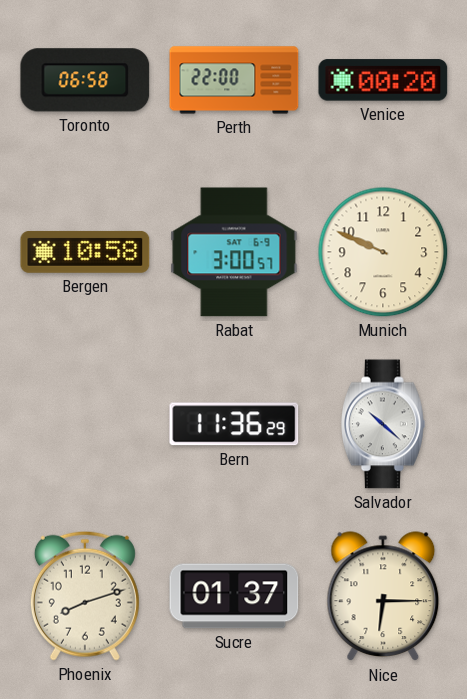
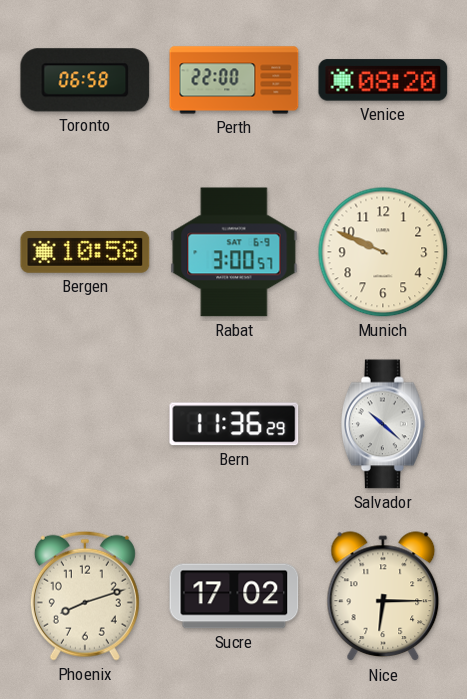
Venice: 00:20 -> 08:20
Sucre: 01:37 -> 17:02
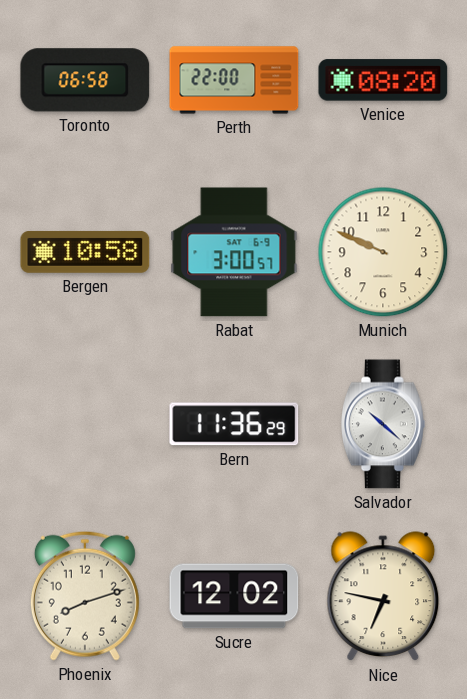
Sucre: 17:02 -> 12:02
Nice: 6:15 -> 6:47
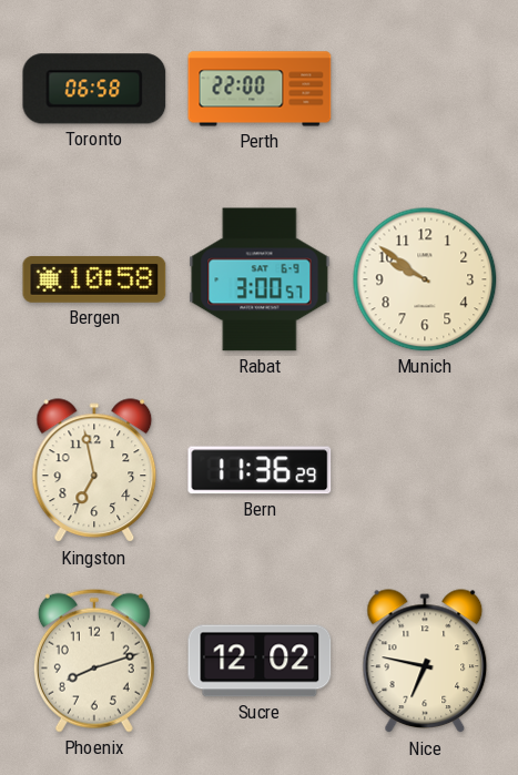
Venice: 08:20 -> none
Munich: 9:49 -> 9:51
Kingston: none -> 6:58
Salvador: 10:22 -> none
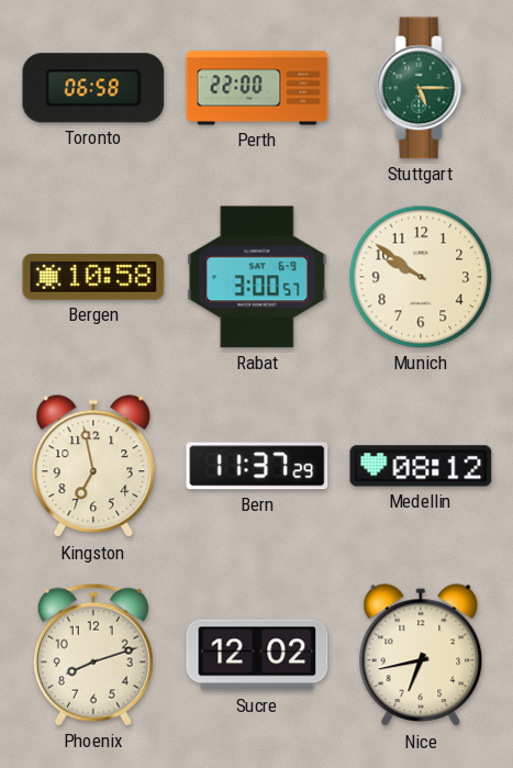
Stuttgart: none -> 5:15
Bern: 11:36 -> 11:37
Medellin: none -> 08:12
Nice: 6:47 -> 6:43
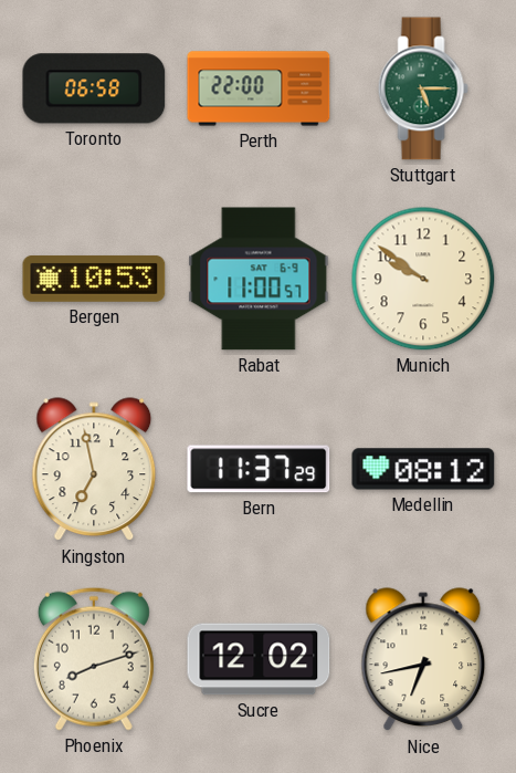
Bergen: 10:58 -> 10:53
Rabat: 3:00 -> 11:00
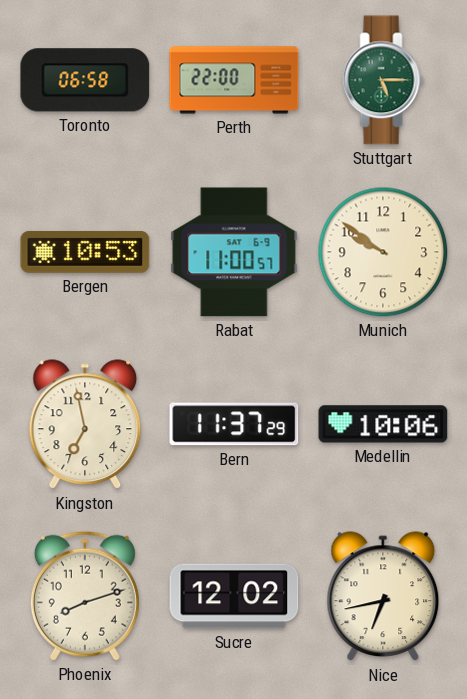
Medellin: 08:12 -> 10:06
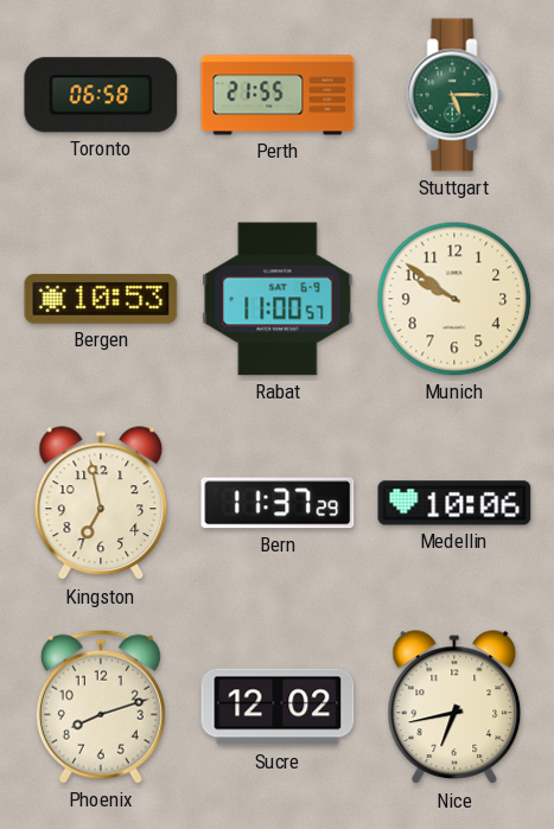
Perth: 22:00 -> 21:55
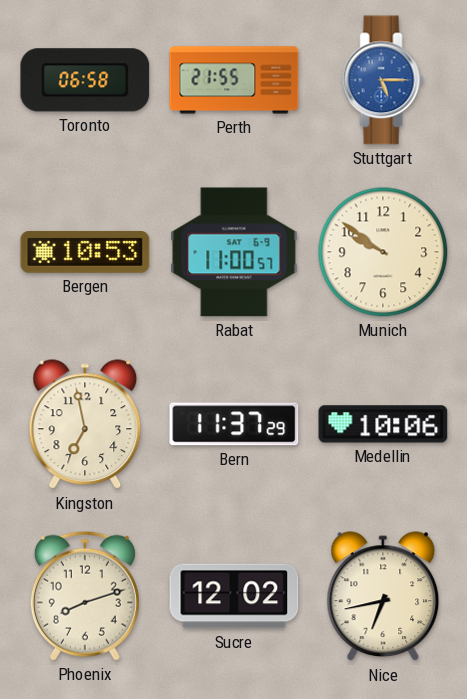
Stuttgart dial: green -> blue
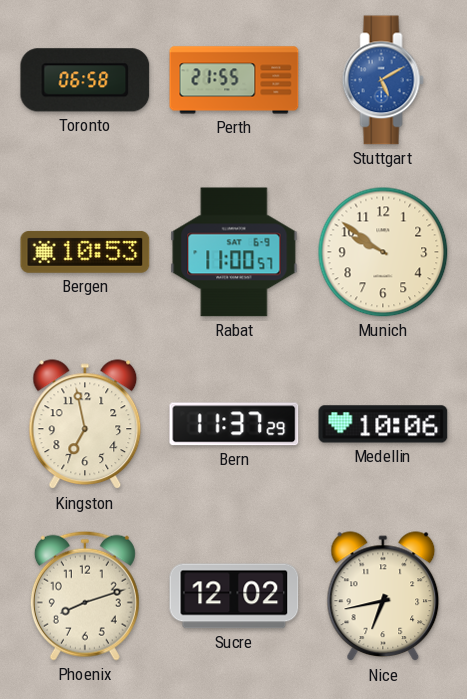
Stuttgart: 5:15 -> 5:10
